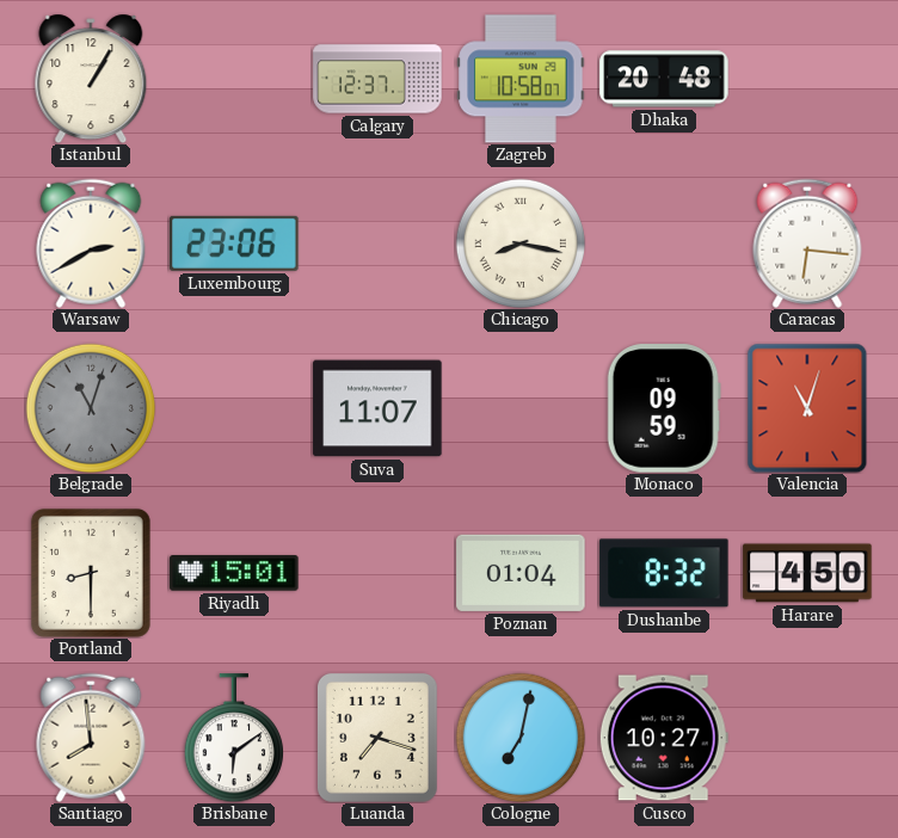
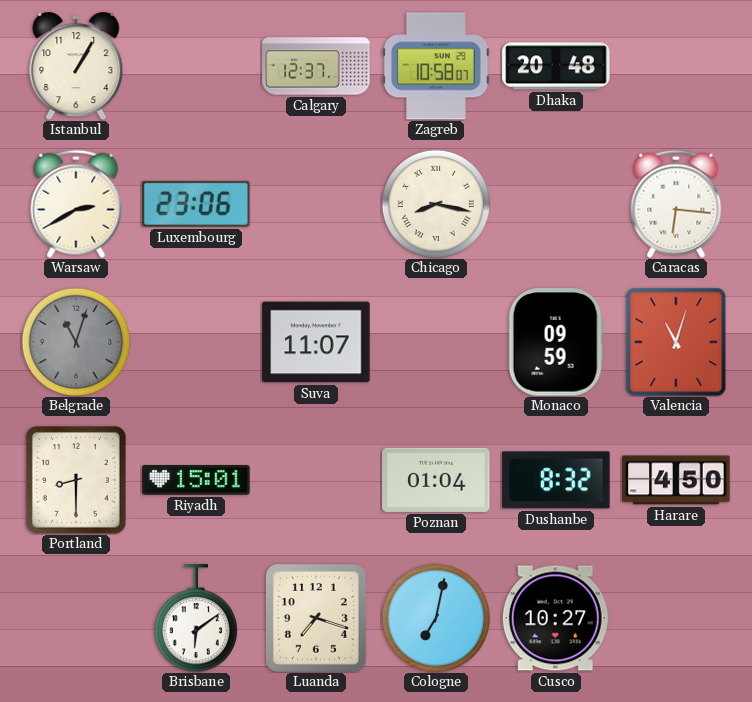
Santiago: 7:59 -> none
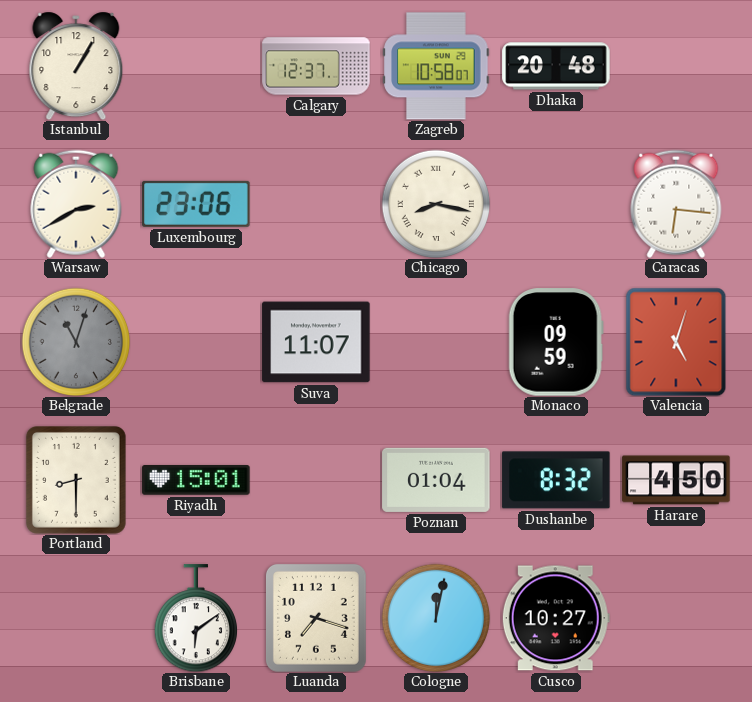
Valencia: 11:03 -> 5:03
Cologne: 7:02 -> 12:02
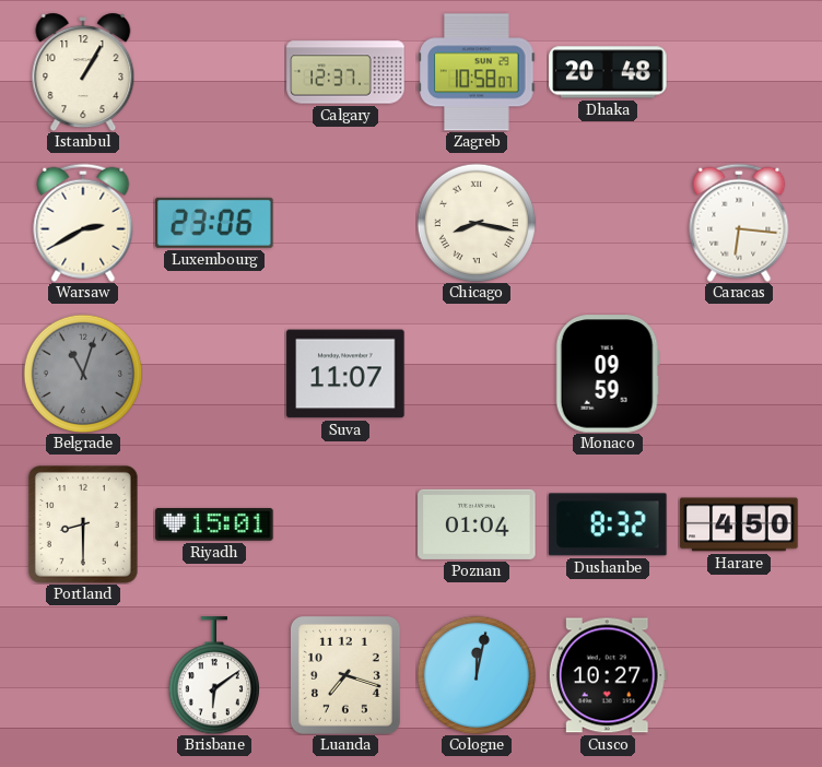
Valencia: 5:03 -> none
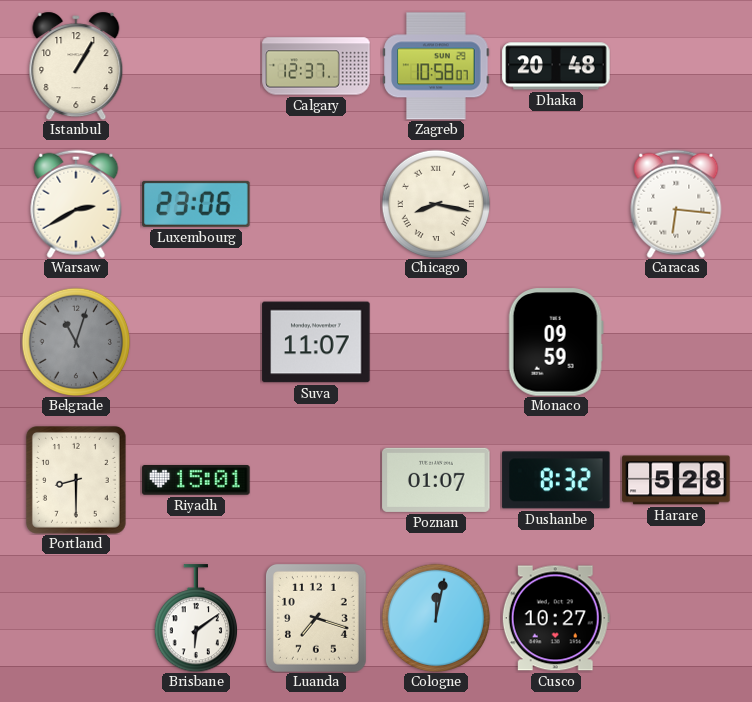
Poznan: 01:04 -> 01:07
Harare: 4:50 -> 5:28
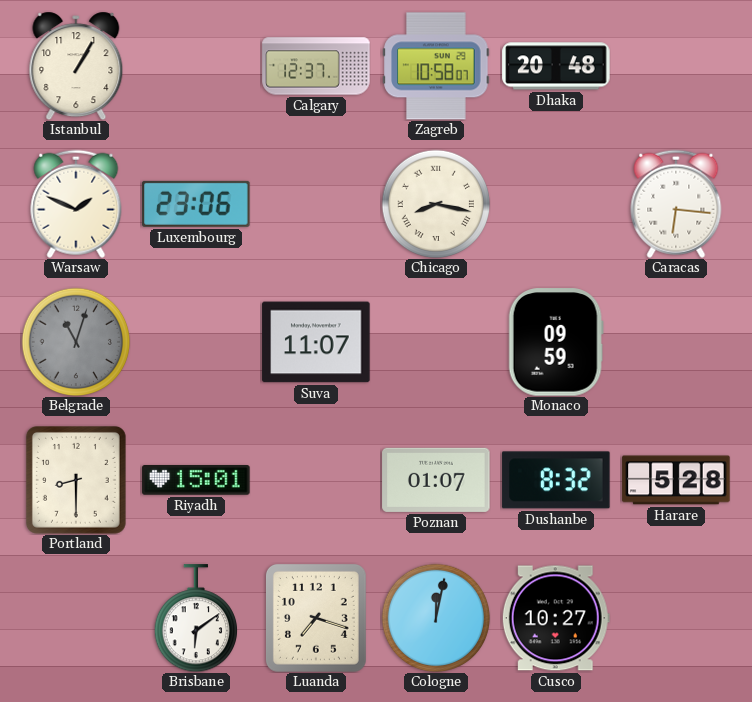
Warsaw: 2:40 -> 1:49
